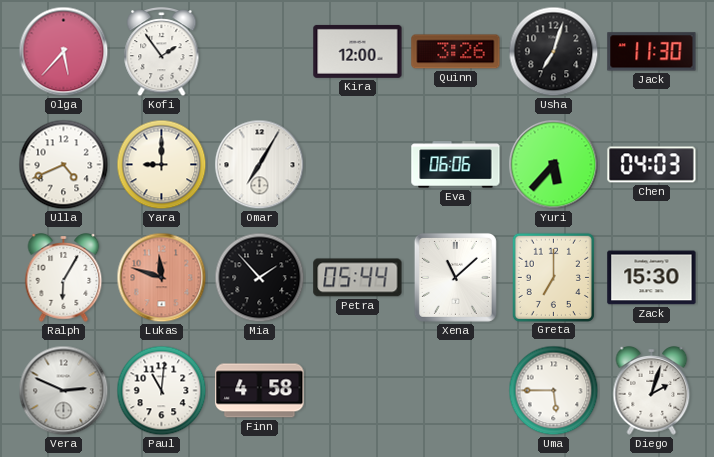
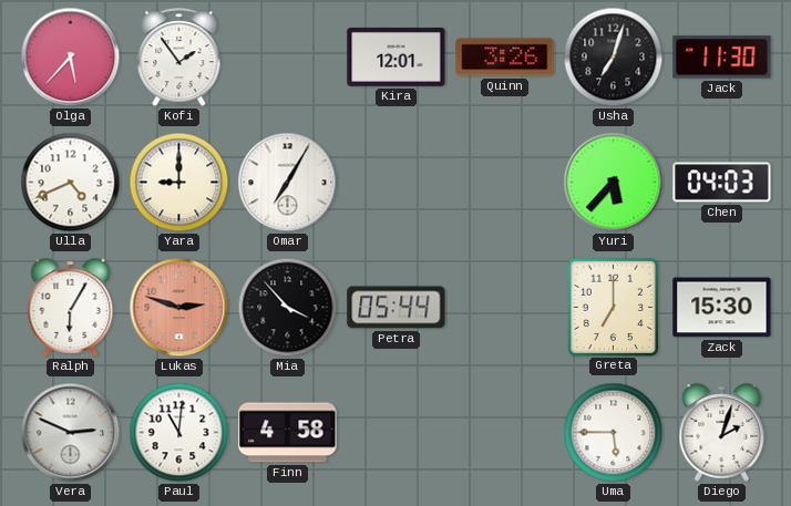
Kira: 12:00 -> 12:01
Eva: 06:06 -> none
Lukas: 11:48 -> 2:48
Mia: 1:53 -> 3:53
Xena: 11:08 -> none
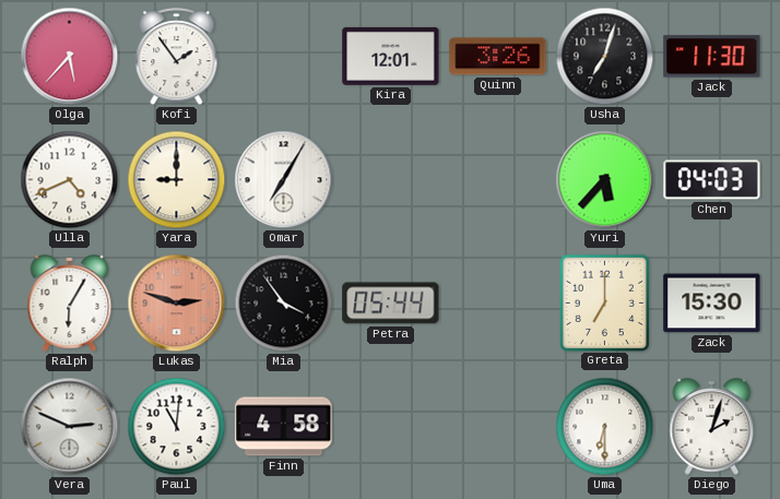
Mia: 3:53 -> 3:54
Uma: 5:45 -> 6:30
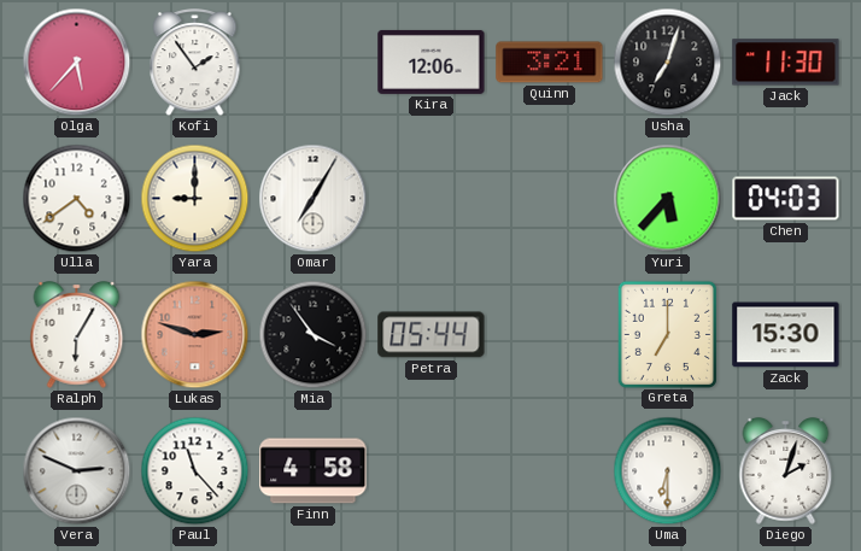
Kira: 12:01 -> 12:06
Quinn: 3:26 -> 3:21
Ulla: 4:41 -> 4:39
Paul: 11:01 -> 11:23
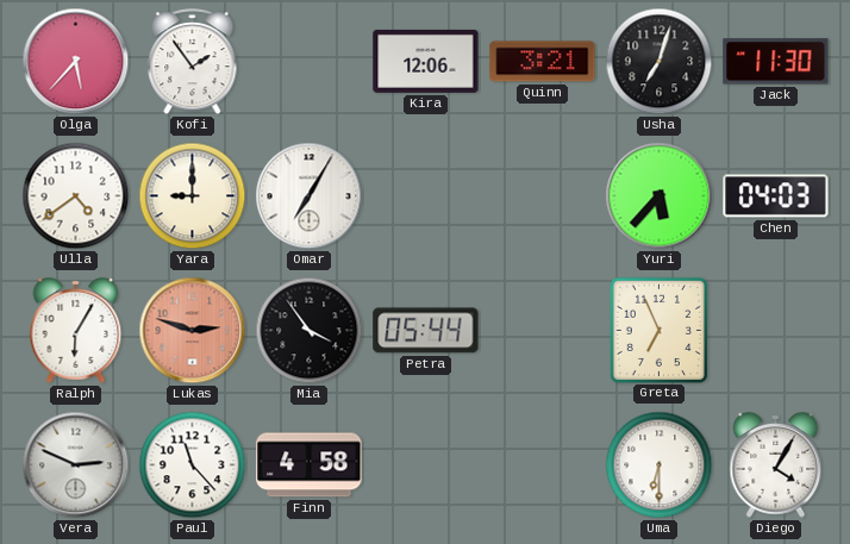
Greta: 7:00 -> 6:56
Zack: 15:30 -> none
Diego: 2:03 -> 4:05
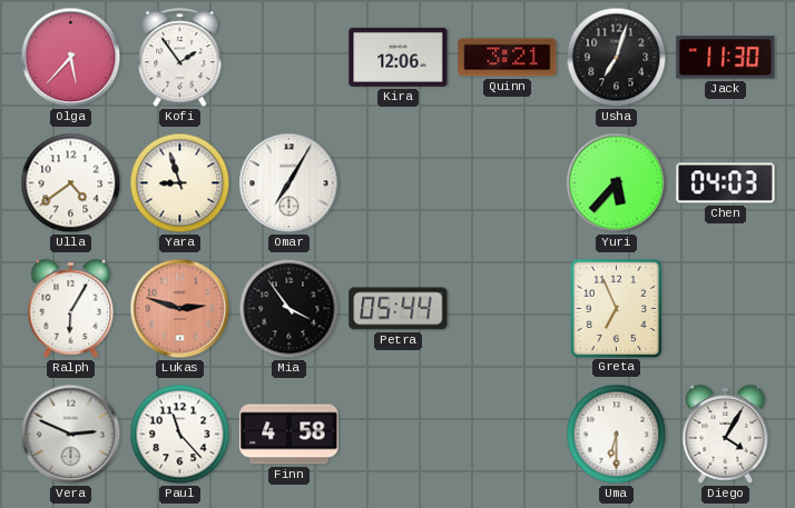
Yara: 9:00 -> 8:57
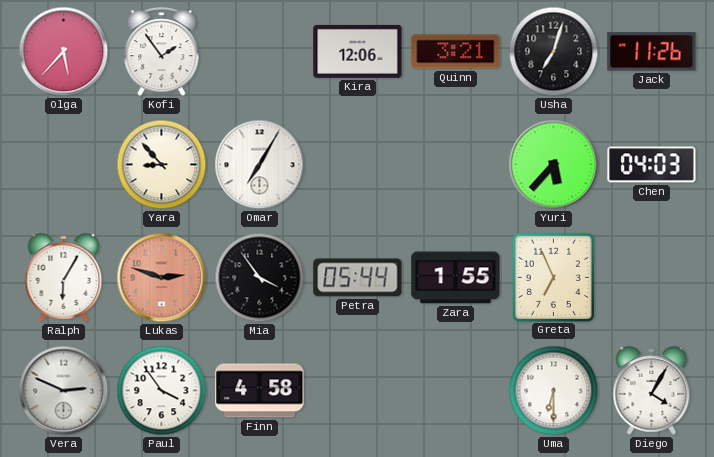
Jack: 11:30 -> 11:26
Ulla: 4:39 -> none
Yara: 8:57 -> 8:53
Zara: none -> 1:55
Paul: 11:23 -> 3:54
